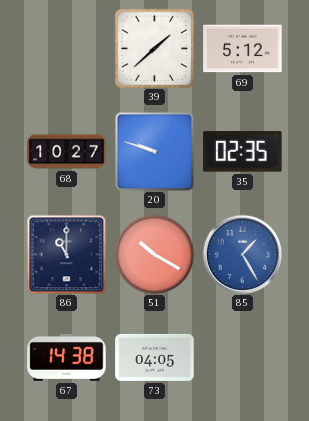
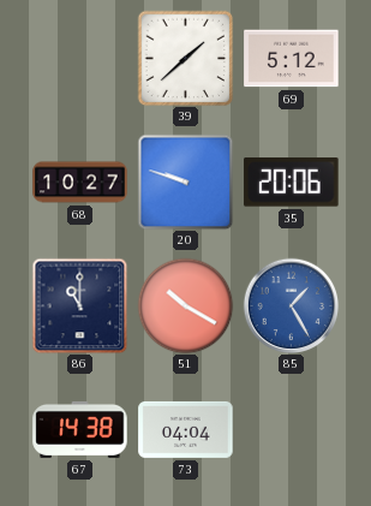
35: 02:35 -> 20:06
73: 04:05 -> 04:04
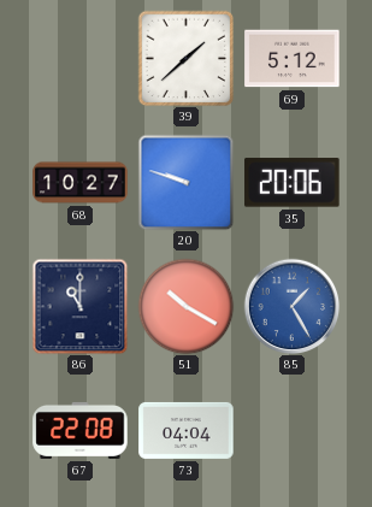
67: 14:38 -> 22:08
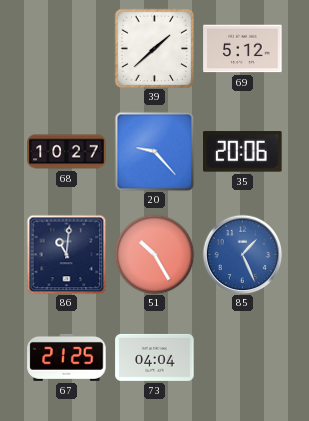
20: 9:48 -> 9:23
86: 11:00 -> 11:01
51: 10:20 -> 10:25
85: 1:25 -> 1:26
67: 22:08 -> 21:25
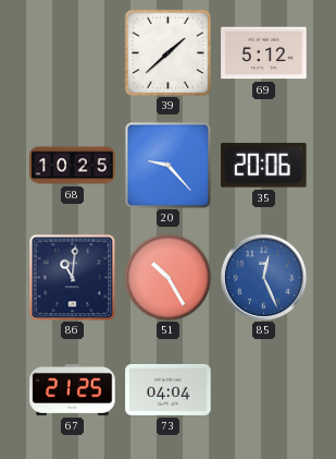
68: 10:27 -> 10:25
85: 1:26 -> 12:26
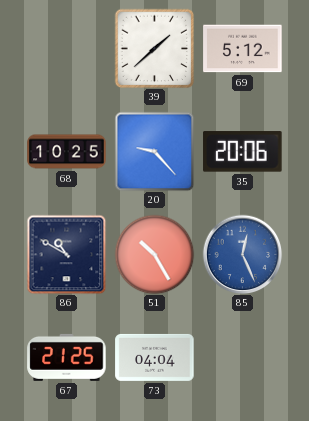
86: 11:01 -> 10:50
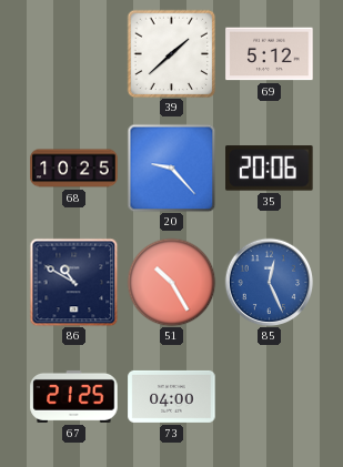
73: 04:04 -> 04:00
